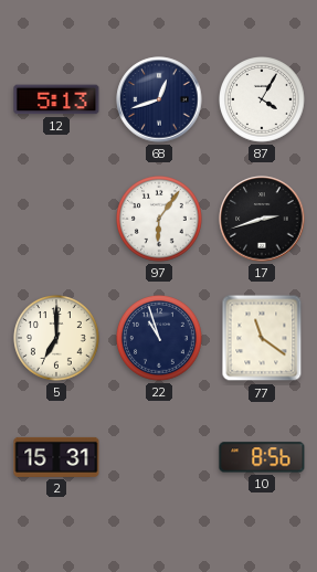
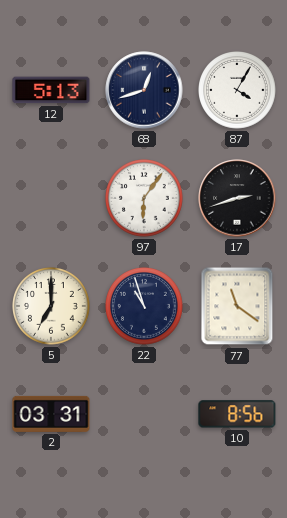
2: 15:31 -> 03:31
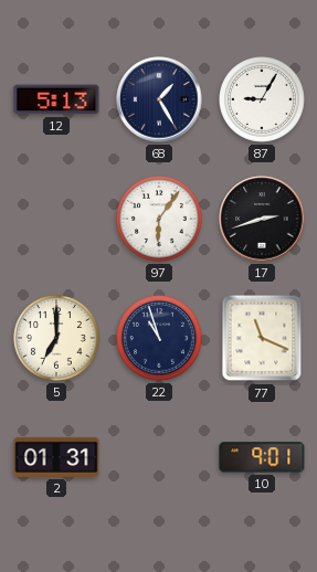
68: 12:42 -> 1:25
87: 4:05 -> 9:05
77: 11:21 -> 11:19
2: 03:31 -> 01:31
10: 8:56 -> 9:01
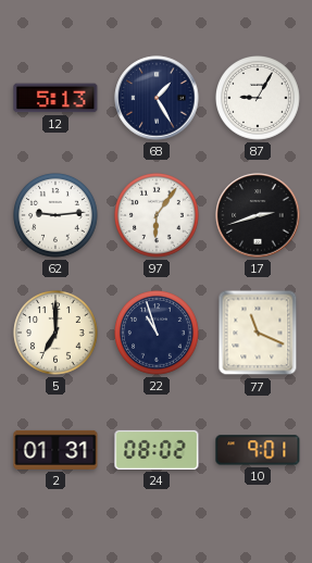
62: none -> 9:14
24: none -> 08:02
